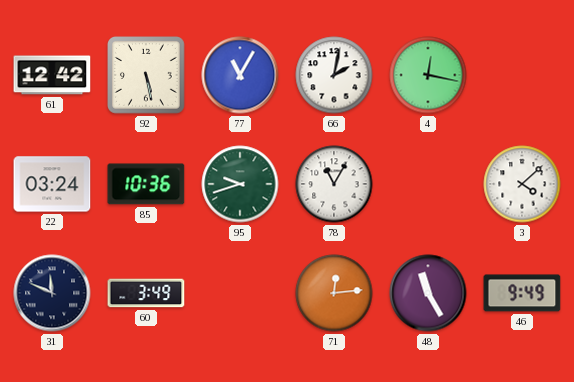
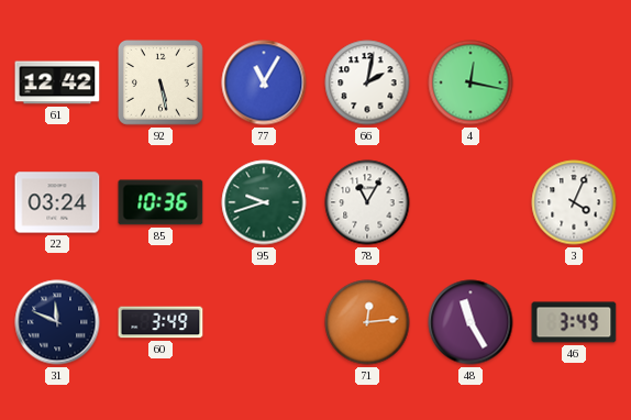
3: 4:08 -> 4:04
46: 9:49 -> 3:49
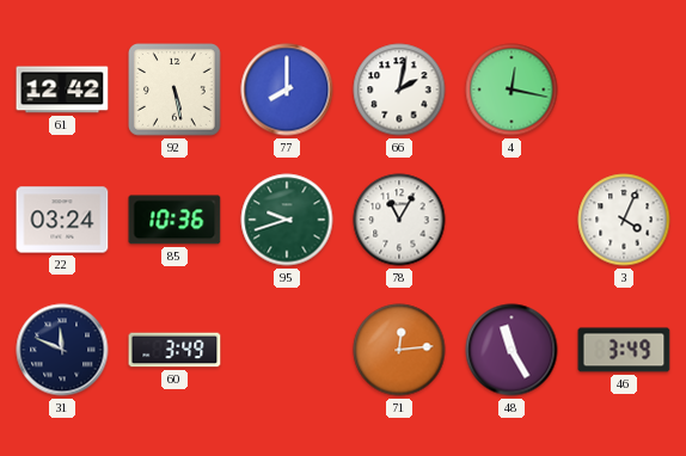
77: 11:05 -> 8:00
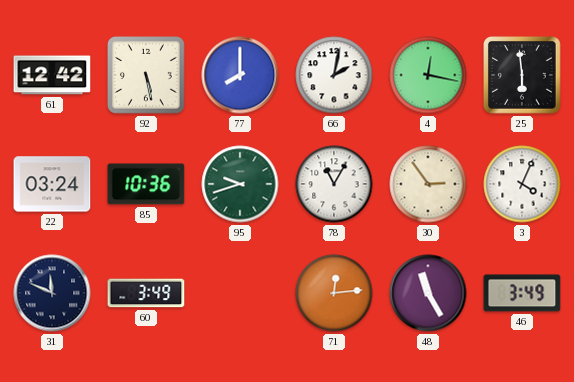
25: none -> 5:59
30: none -> 2:54
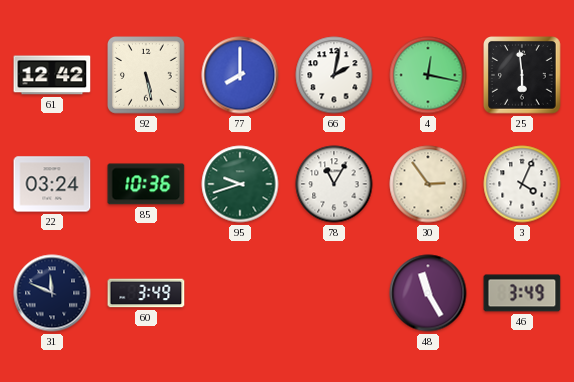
71: 12:14 -> none
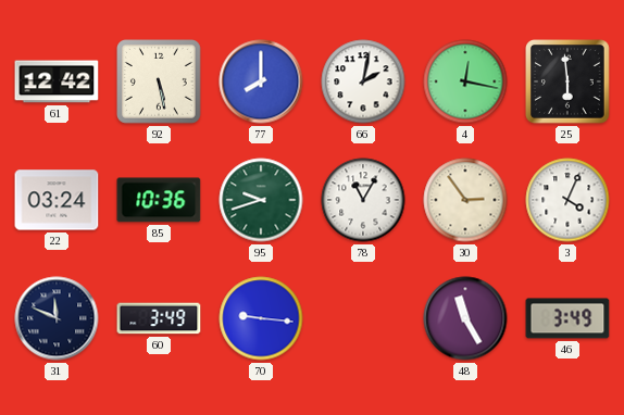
70: none -> 9:16
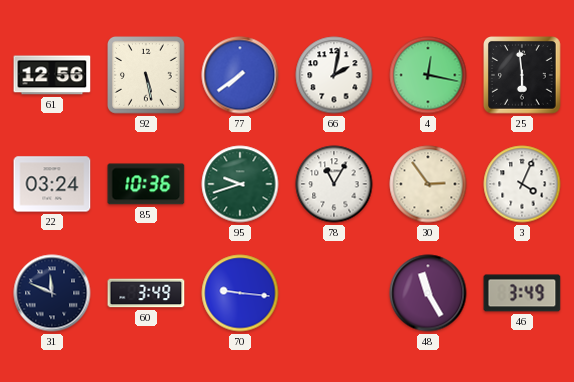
61: 12:42 -> 12:56
77: 8:00 -> 7:39
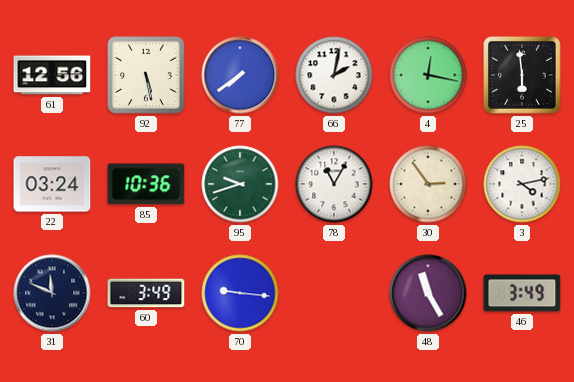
3: 4:04 -> 4:13
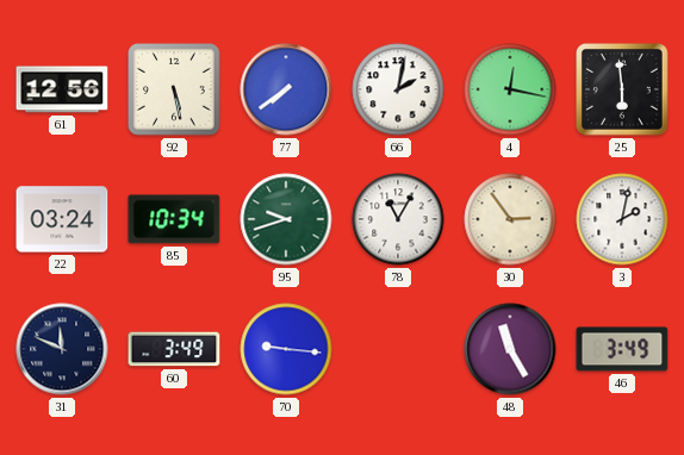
85: 10:36 -> 10:34
3: 4:13 -> 2:02
